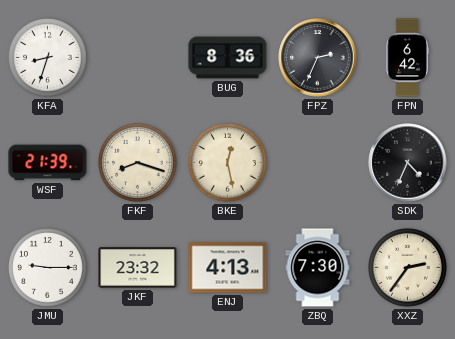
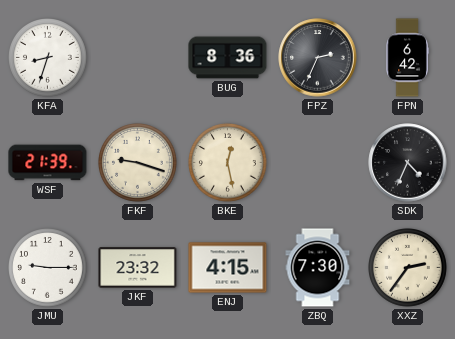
FKF: 8:18 -> 9:18
ENJ: 4:13 -> 4:15
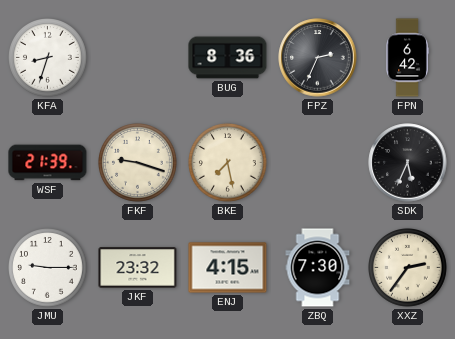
BKE: 12:28 -> 7:28
SDK: 4:34 -> 5:34
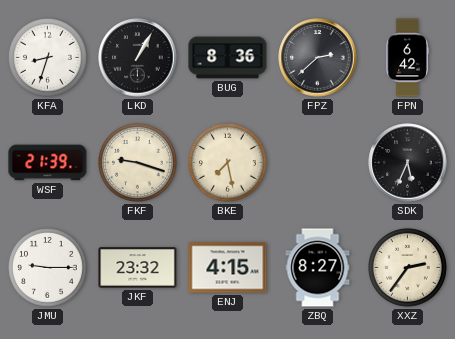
LKD: none -> 1:05
FPZ: 2:34 -> 2:38
ZBQ: 7:30 -> 8:27
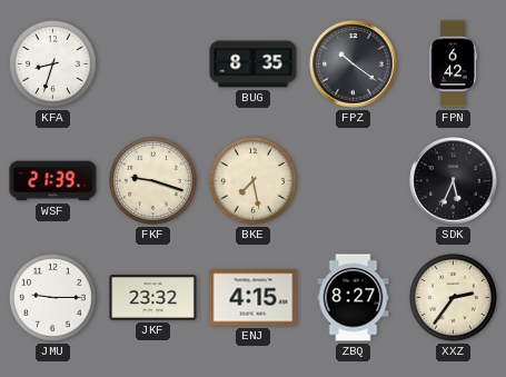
LKD: 1:05 -> none
BUG: 8:36 -> 8:35
FPZ: 2:38 -> 10:21
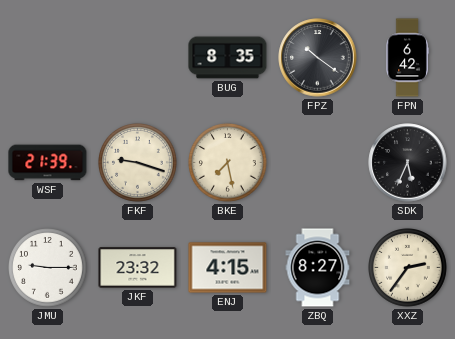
KFA: 8:33 -> none
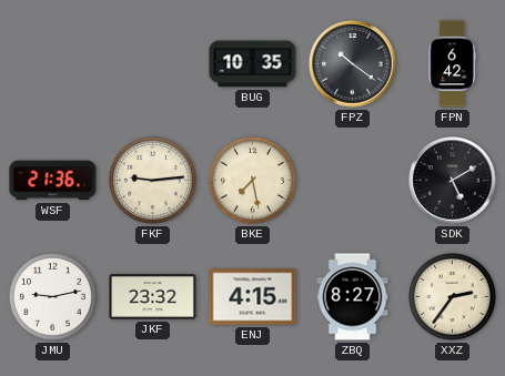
BUG: 8:35 -> 10:35
WSF: 21:39 -> 21:36
FKF: 9:18 -> 9:14
SDK: 5:34 -> 5:10
JMU: 9:15 -> 9:13
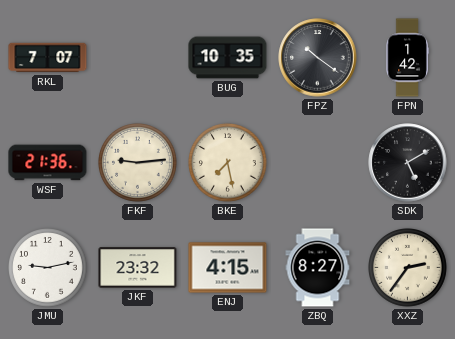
RKL: none -> 7:07
FPN: 6:42 -> 1:42
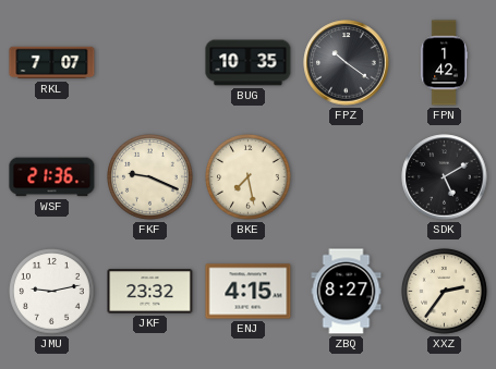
FKF: 9:14 -> 9:19
